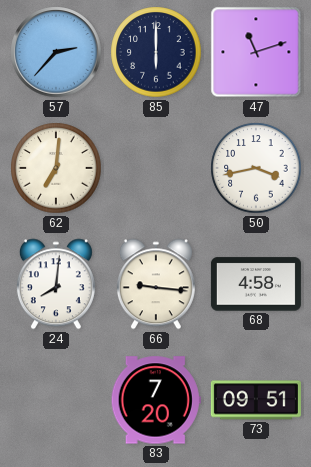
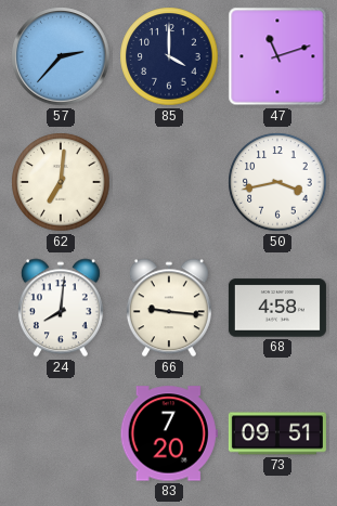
85: 6:00 -> 4:00
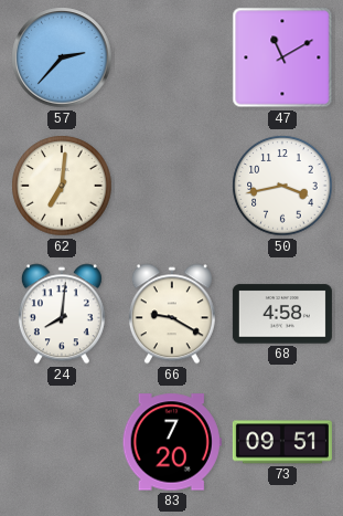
85: 4:00 -> none
47: 11:12 -> 11:10
66: 9:16 -> 9:20
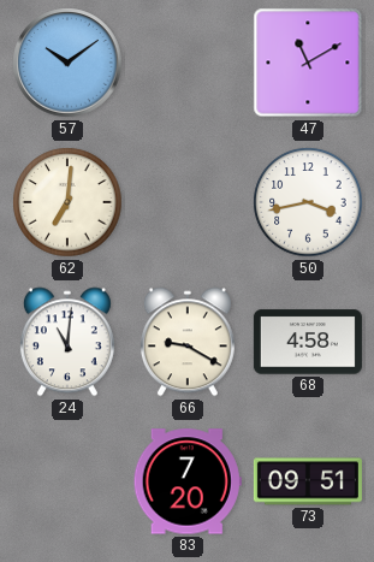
57: 2:37 -> 10:09
24: 8:01 -> 11:01
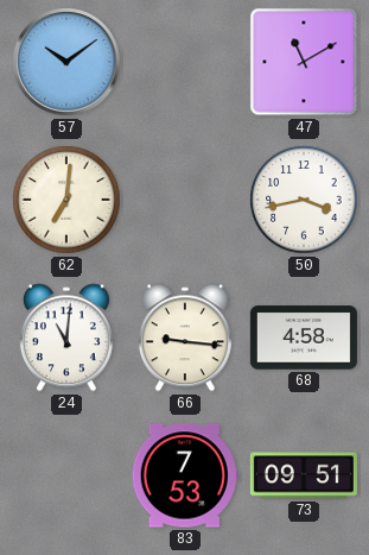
66: 9:20 -> 9:16
83: 7:20 -> 7:53
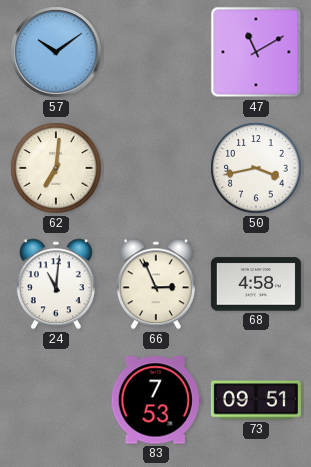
66: 9:16 -> 2:56
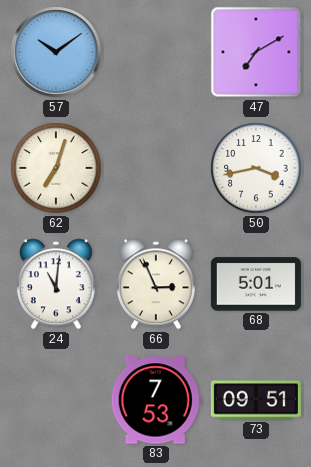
47: 11:10 -> 7:10
62: 7:01 -> 7:03
68: 4:58 -> 5:01
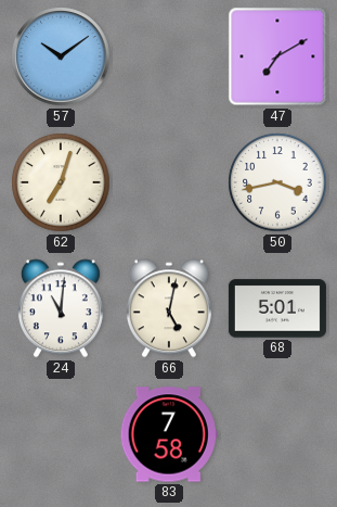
66: 2:56 -> 5:02
83: 7:53 -> 7:58
73: 09:51 -> none
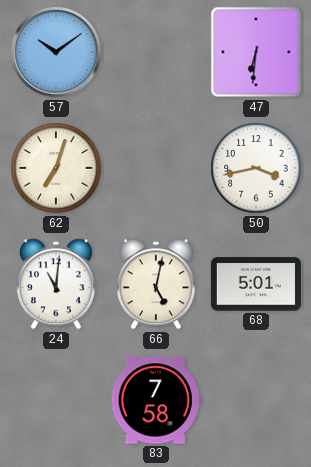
47: 7:10 -> 6:31
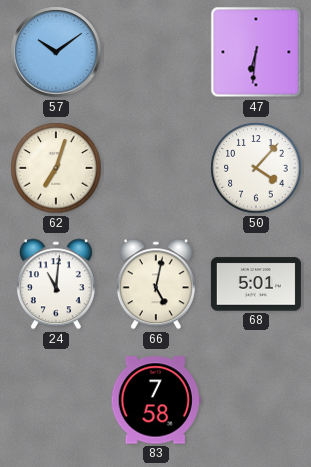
50: 3:43 -> 4:07
